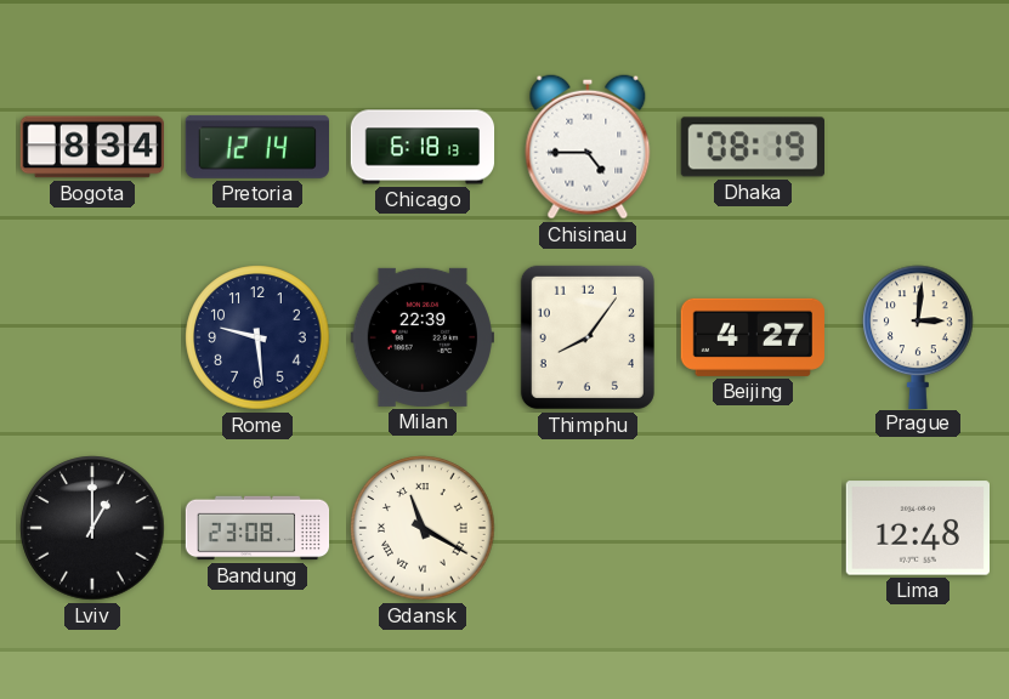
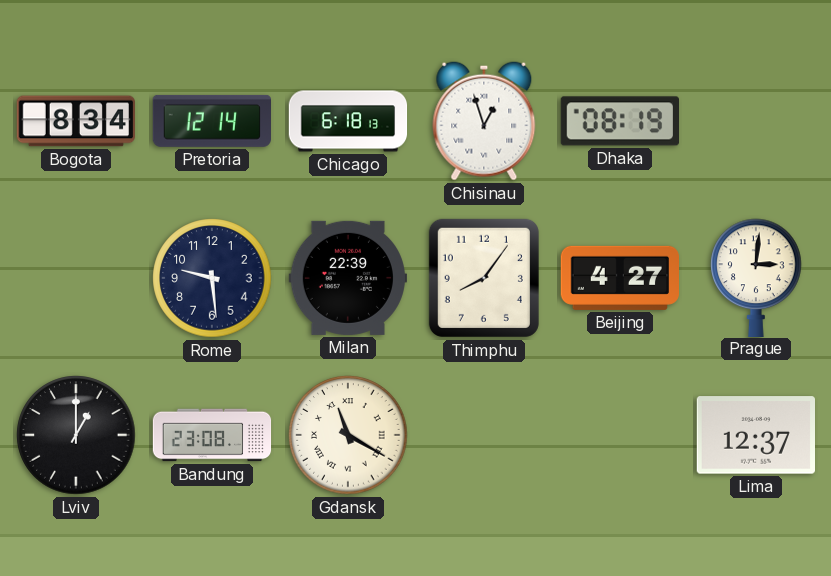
Chisinau: 4:45 -> 12:57
Lima: 12:48 -> 12:37
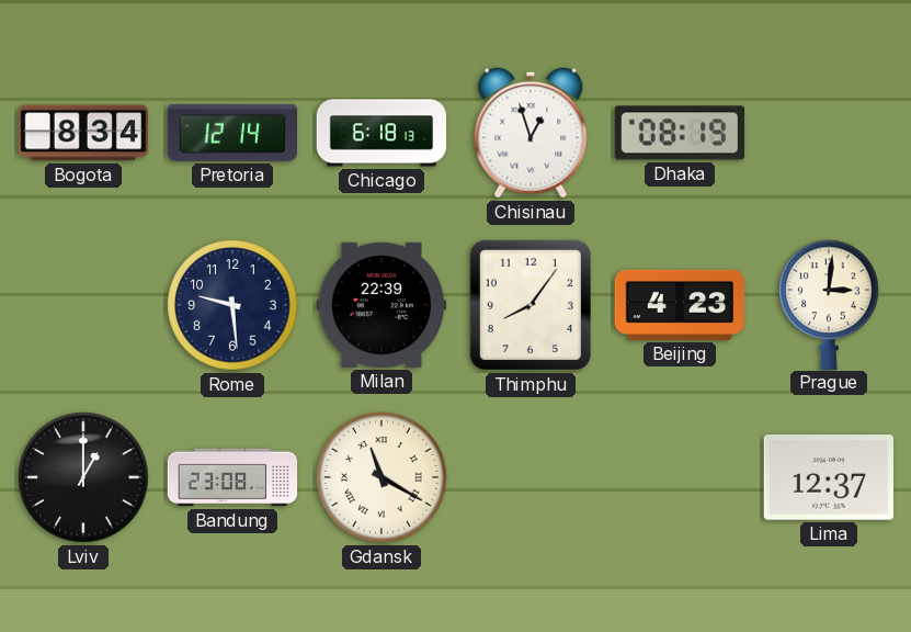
Beijing: 4:27 -> 4:23
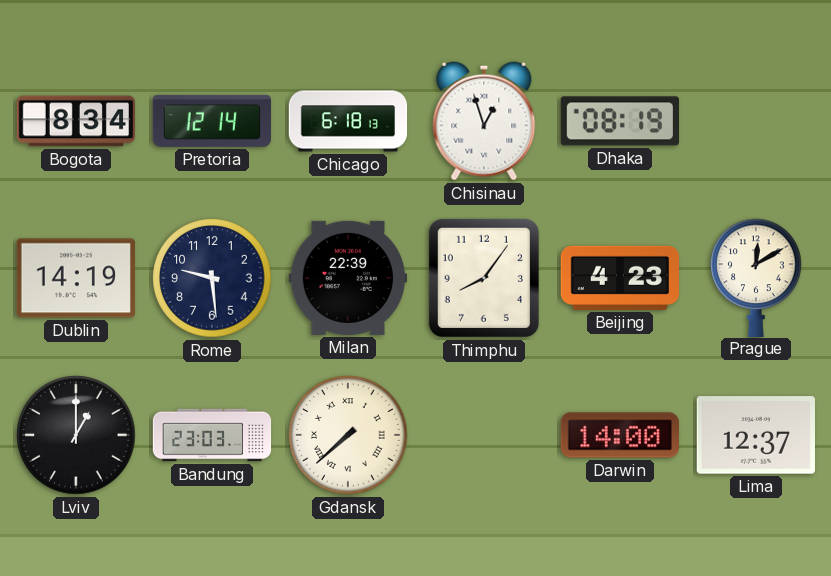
Dublin: none -> 14:19
Prague: 3:01 -> 12:10
Bandung: 23:08 -> 23:03
Gdansk: 11:20 -> 7:38
Darwin: none -> 14:00
